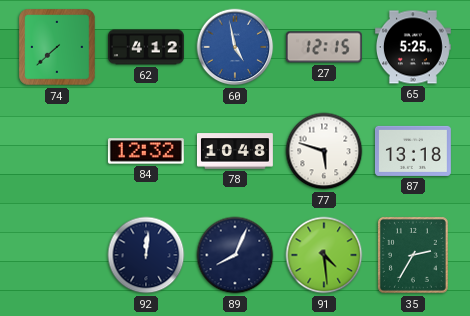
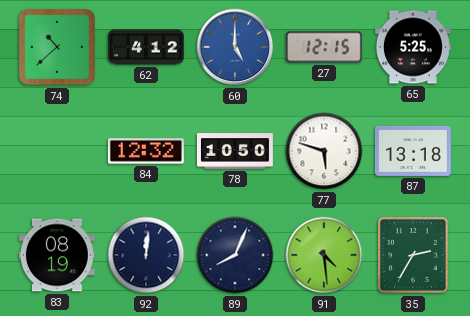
74: 7:38 -> 10:38
60: 4:58 -> 5:00
78: 10:48 -> 10:50
83: none -> 08:19
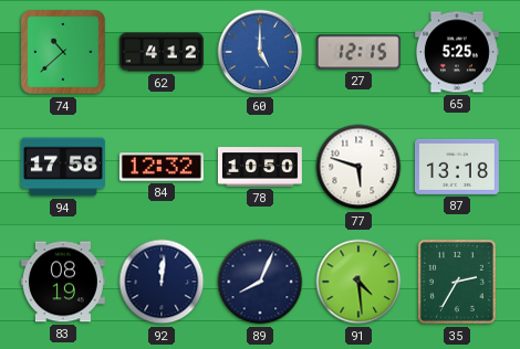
94: none -> 17:58
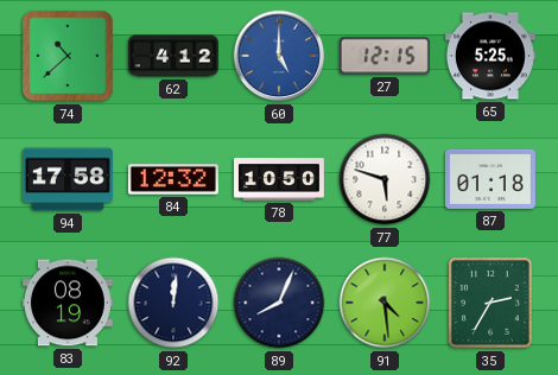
87: 13:18 -> 01:18
